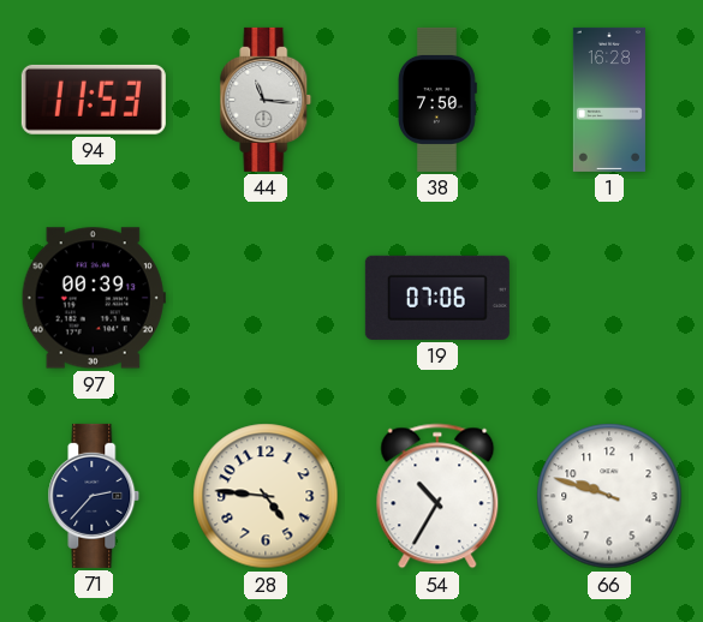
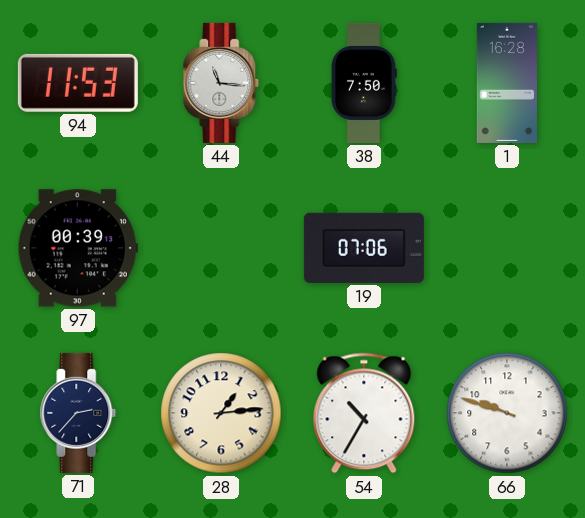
28: 4:46 -> 1:14
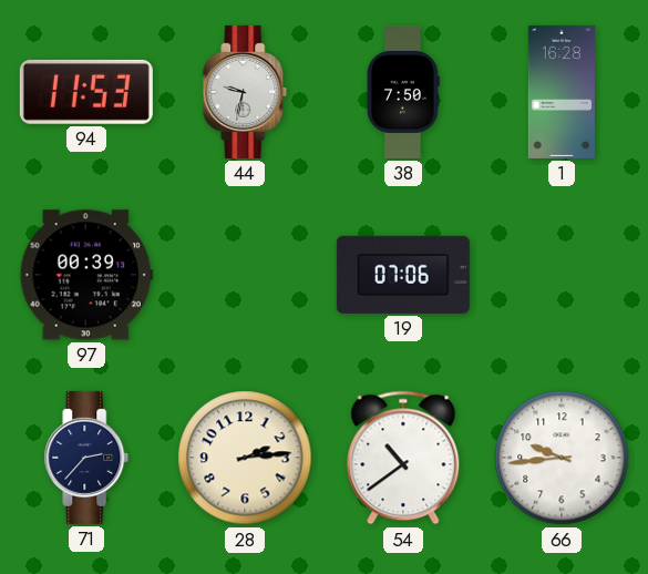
44: 11:16 -> 9:32
28: 1:14 -> 2:14
54: 10:35 -> 10:39
66: 9:48 -> 9:44
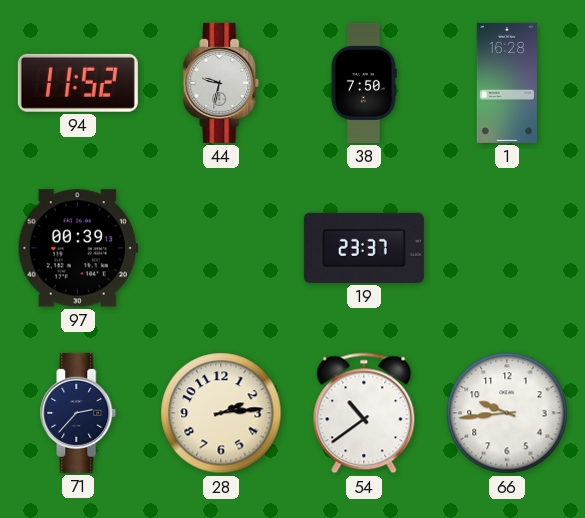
94: 11:53 -> 11:52
19: 07:06 -> 23:37
